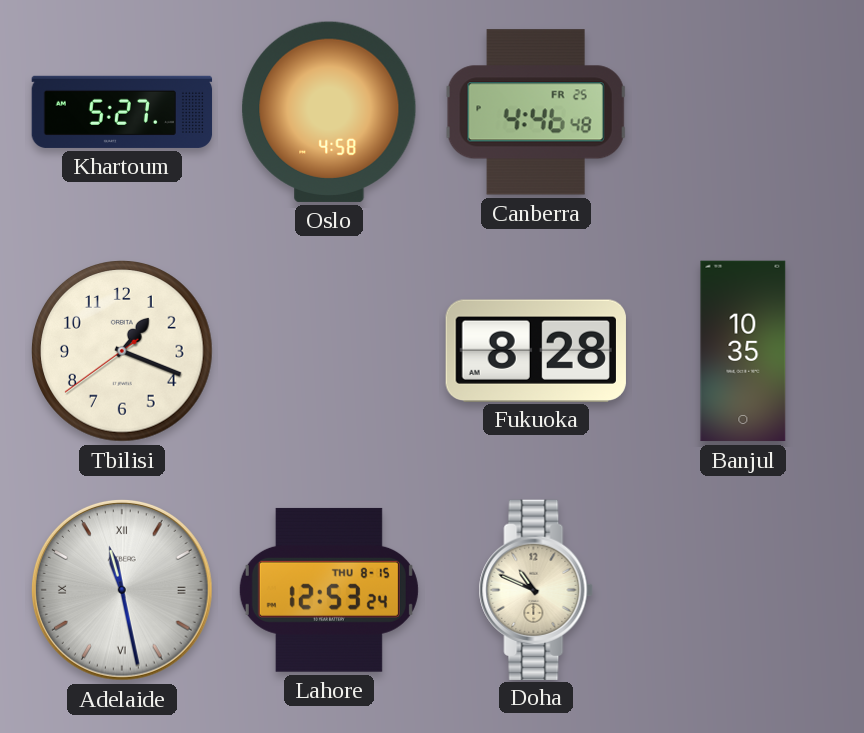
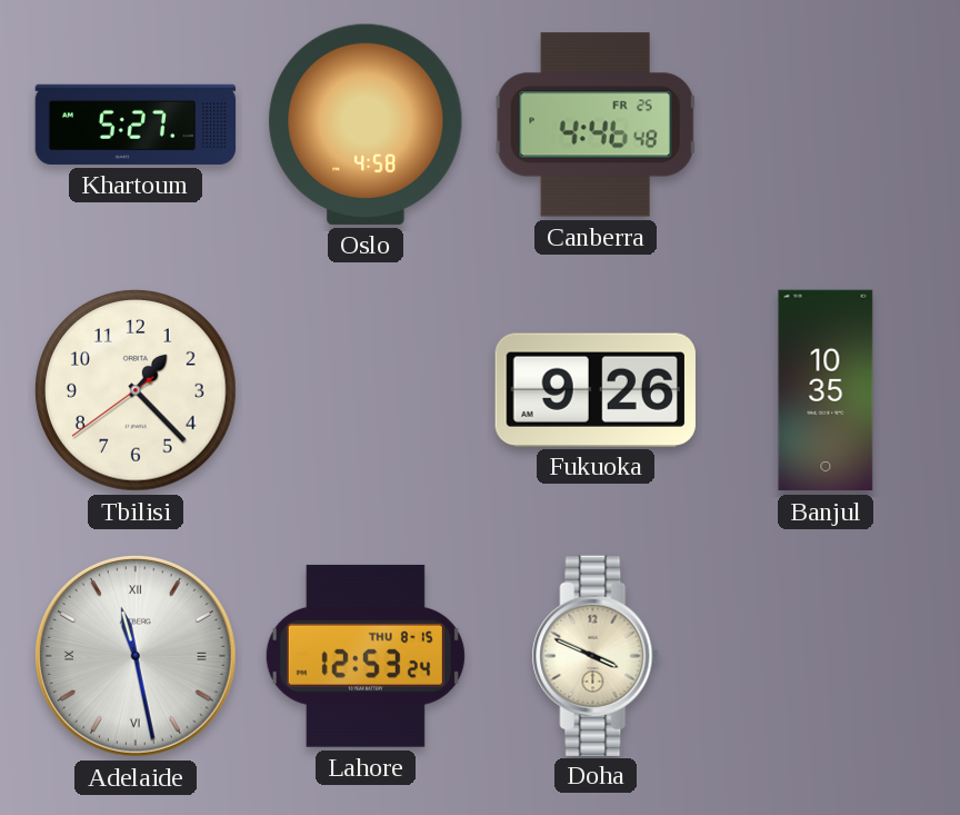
Tbilisi: 1:18 -> 1:22
Fukuoka: 8:28 -> 9:26
Doha: 10:49 -> 3:49
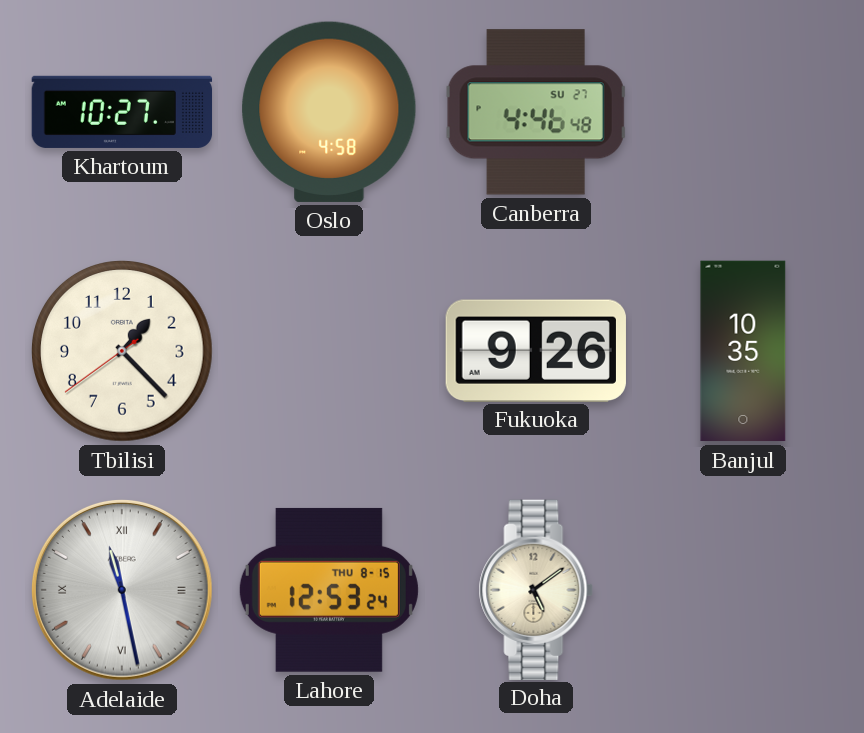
Khartoum: 5:27 -> 10:27
Canberra date: FR 25 -> SU 27
Doha: 3:49 -> 5:09
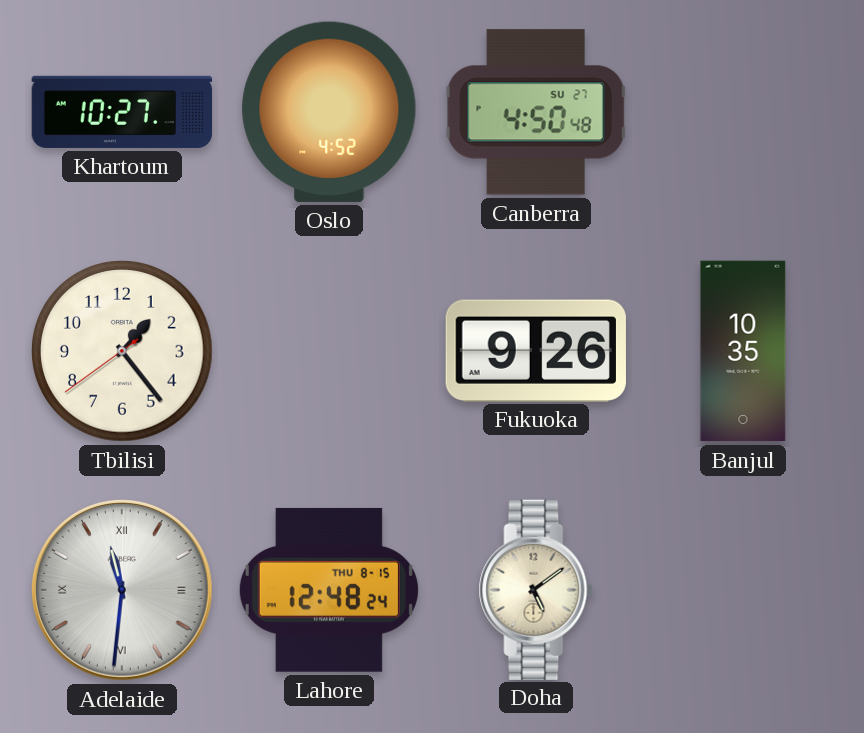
Oslo: 4:58 -> 4:52
Canberra: 4:46 -> 4:50
Tbilisi: 1:22 -> 1:23
Adelaide: 11:28 -> 11:31
Lahore: 12:53 -> 12:48
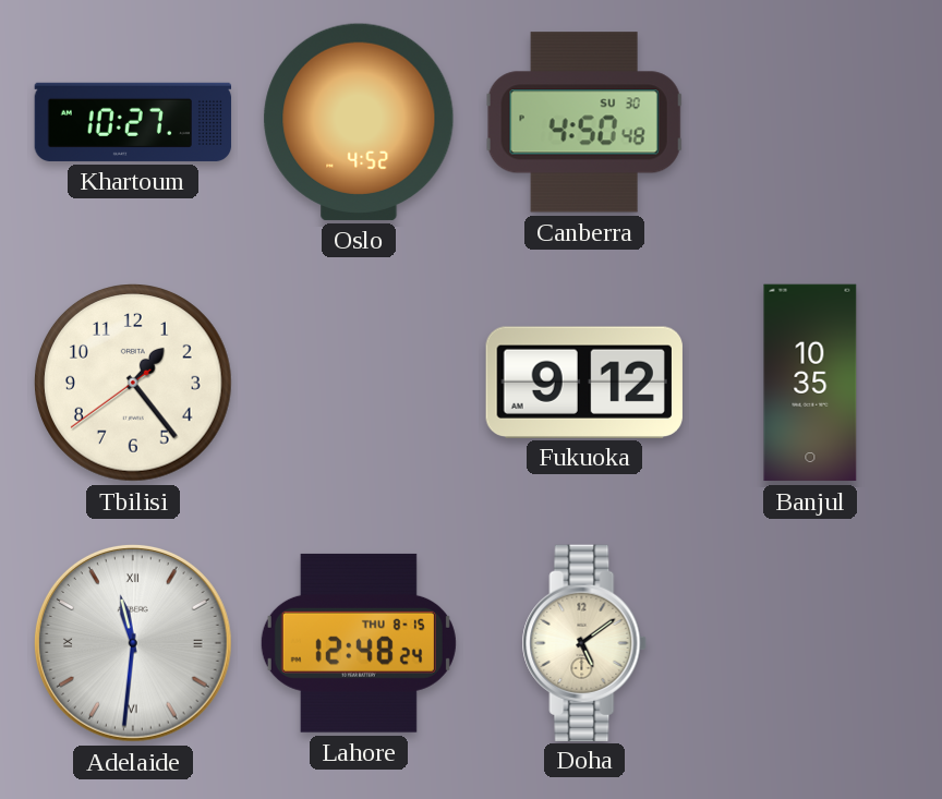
Canberra date: SU 27 -> SU 30
Fukuoka: 9:26 -> 9:12
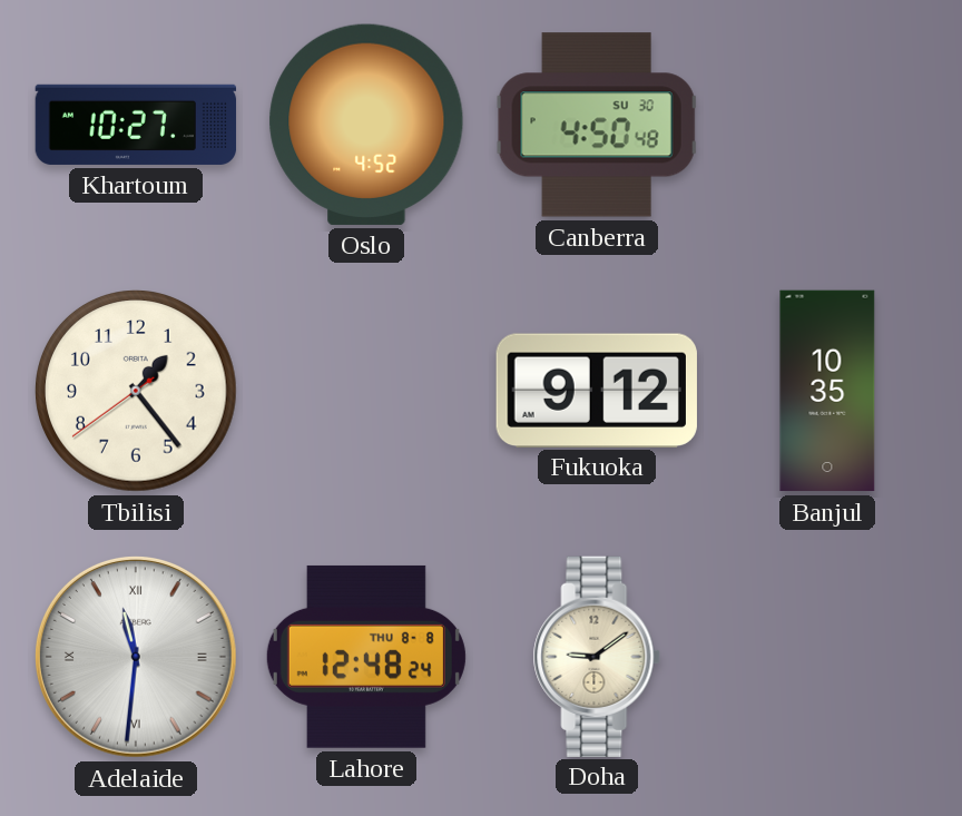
Lahore date: THU 8-15 -> THU 8-8
Doha: 5:09 -> 9:09
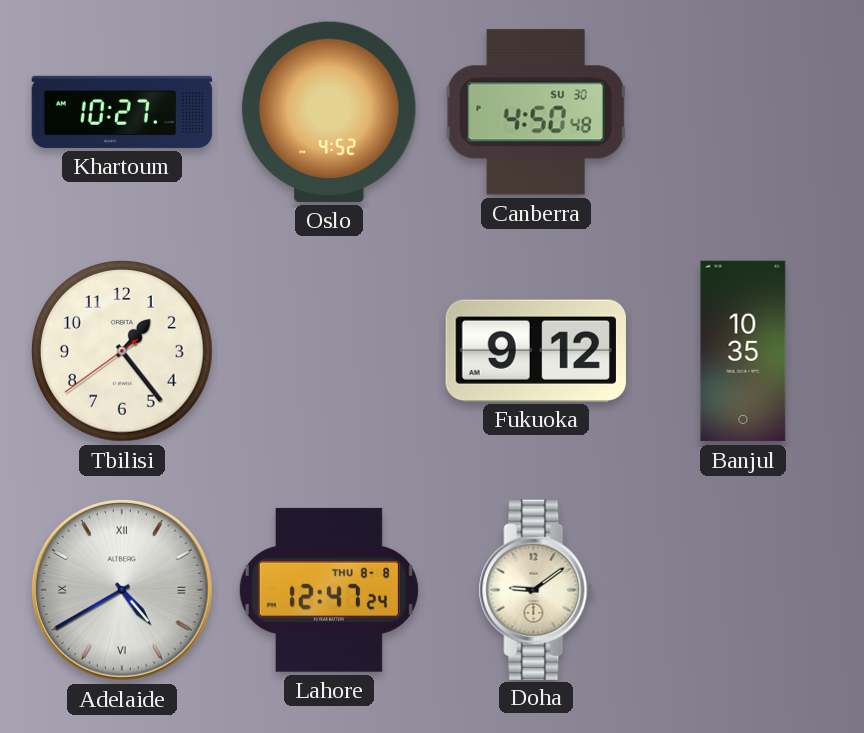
Adelaide: 11:31 -> 4:40
Lahore: 12:48 -> 12:47
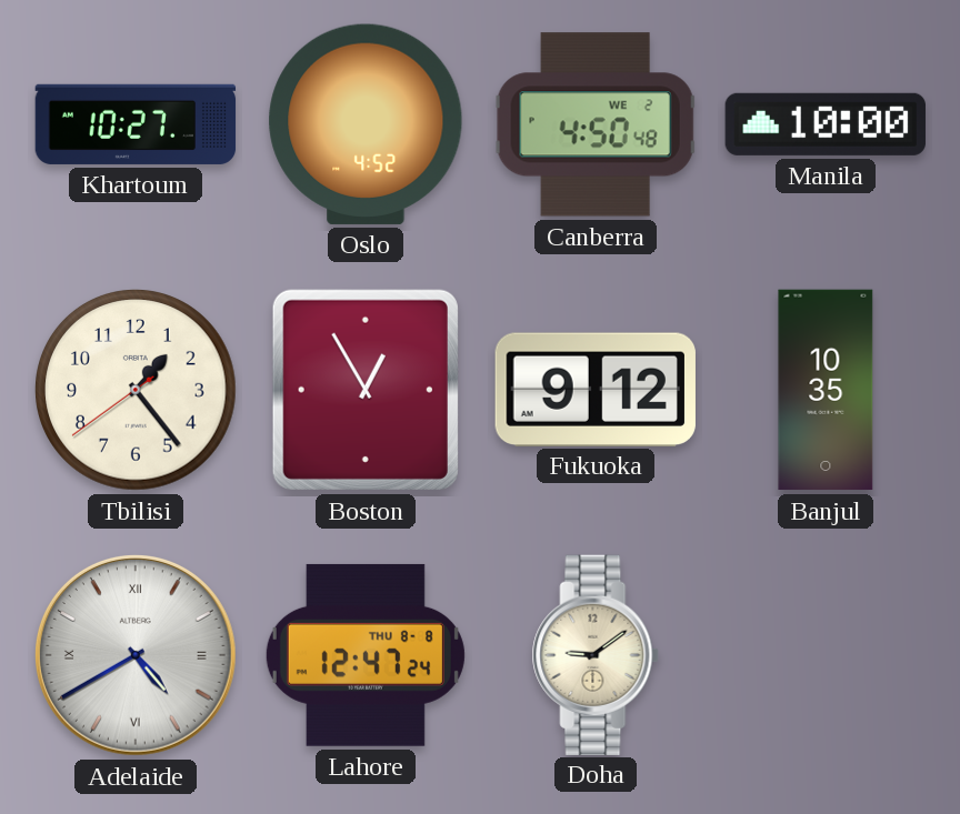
Canberra date: SU 30 -> WE 2
Manila: none -> 10:00
Boston: none -> 12:55
